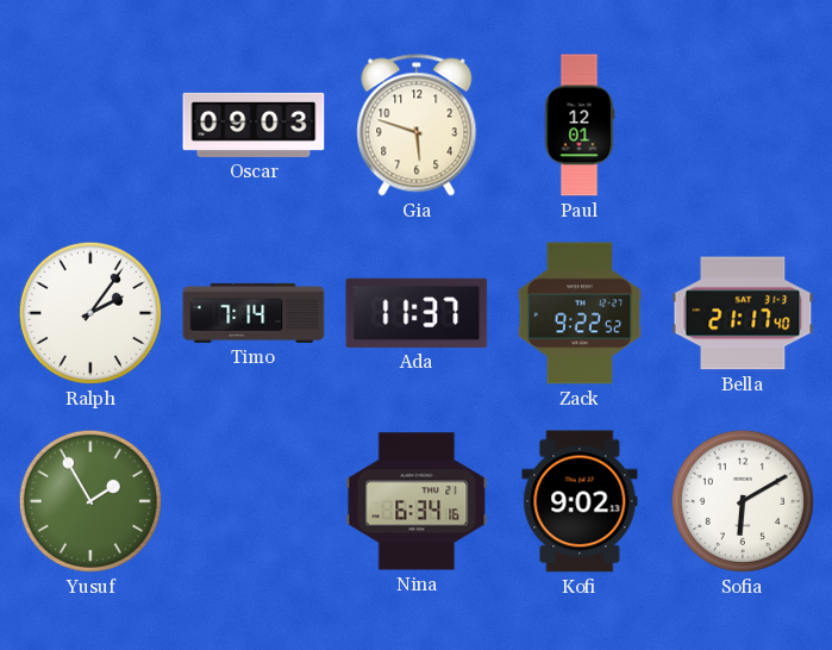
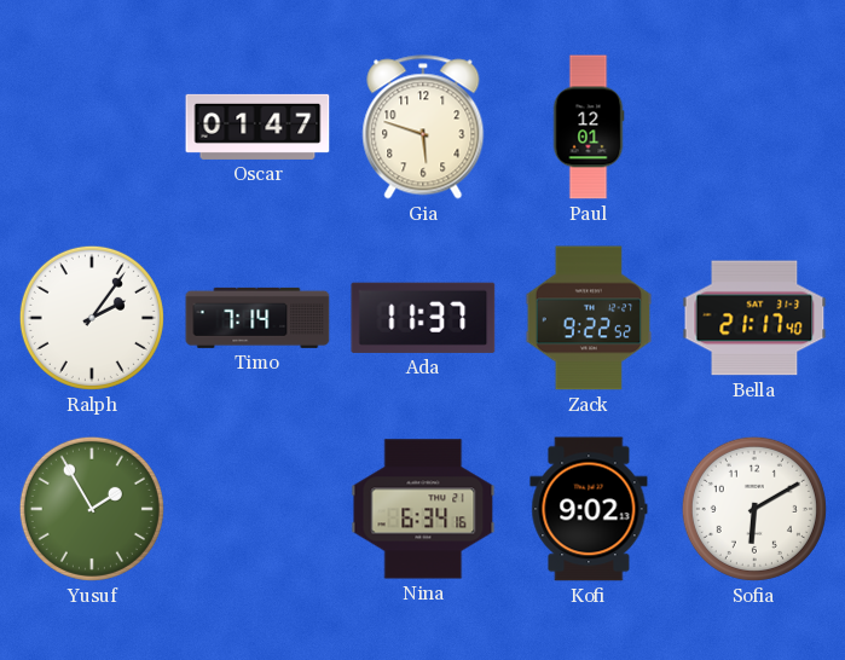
Oscar: 09:03 -> 01:47
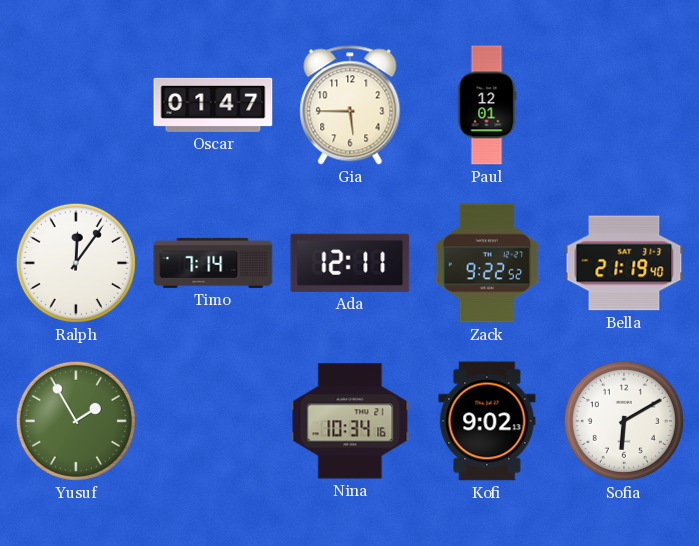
Gia: 5:48 -> 5:45
Ralph: 2:06 -> 12:06
Ada: 11:37 -> 12:11
Bella: 21:17 -> 21:19
Nina: 6:34 -> 10:34
